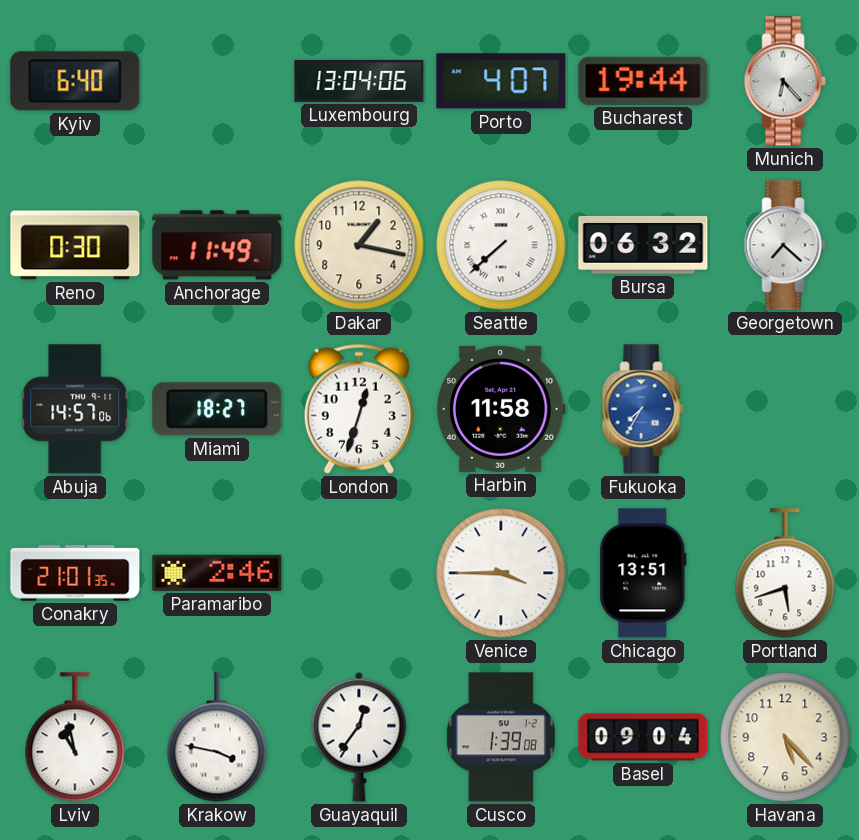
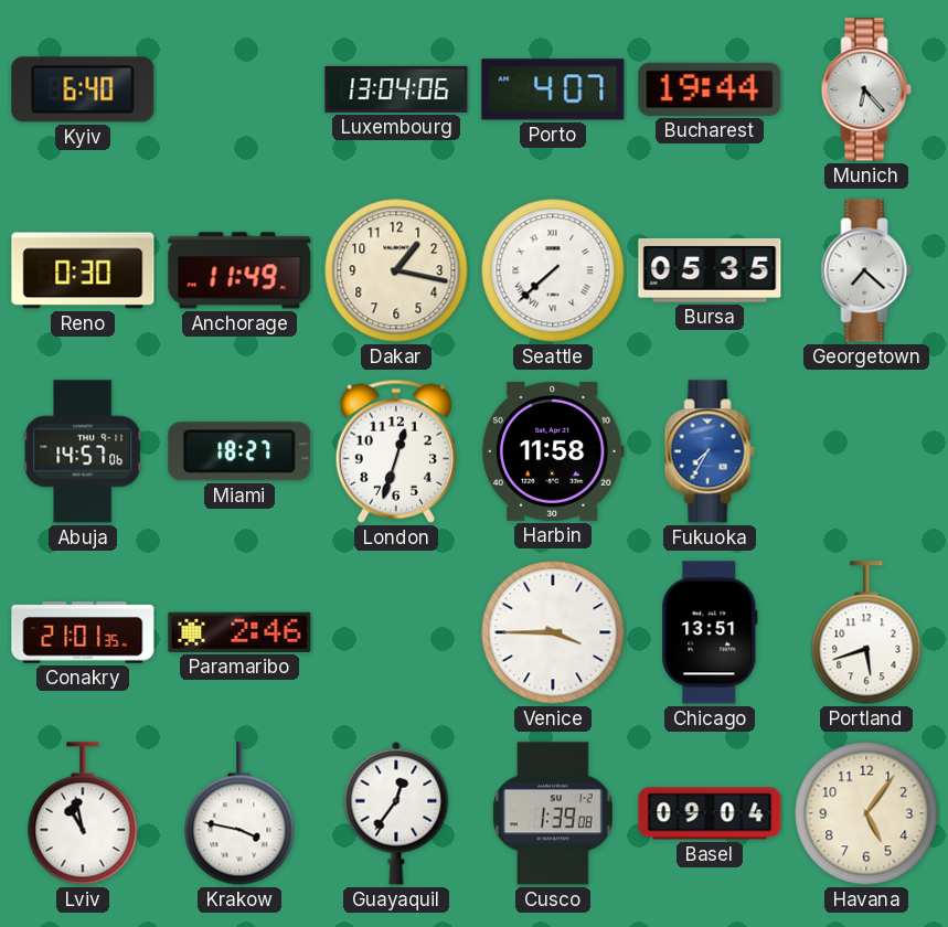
Bursa: 06:32 -> 05:35
Havana: 5:23 -> 5:06
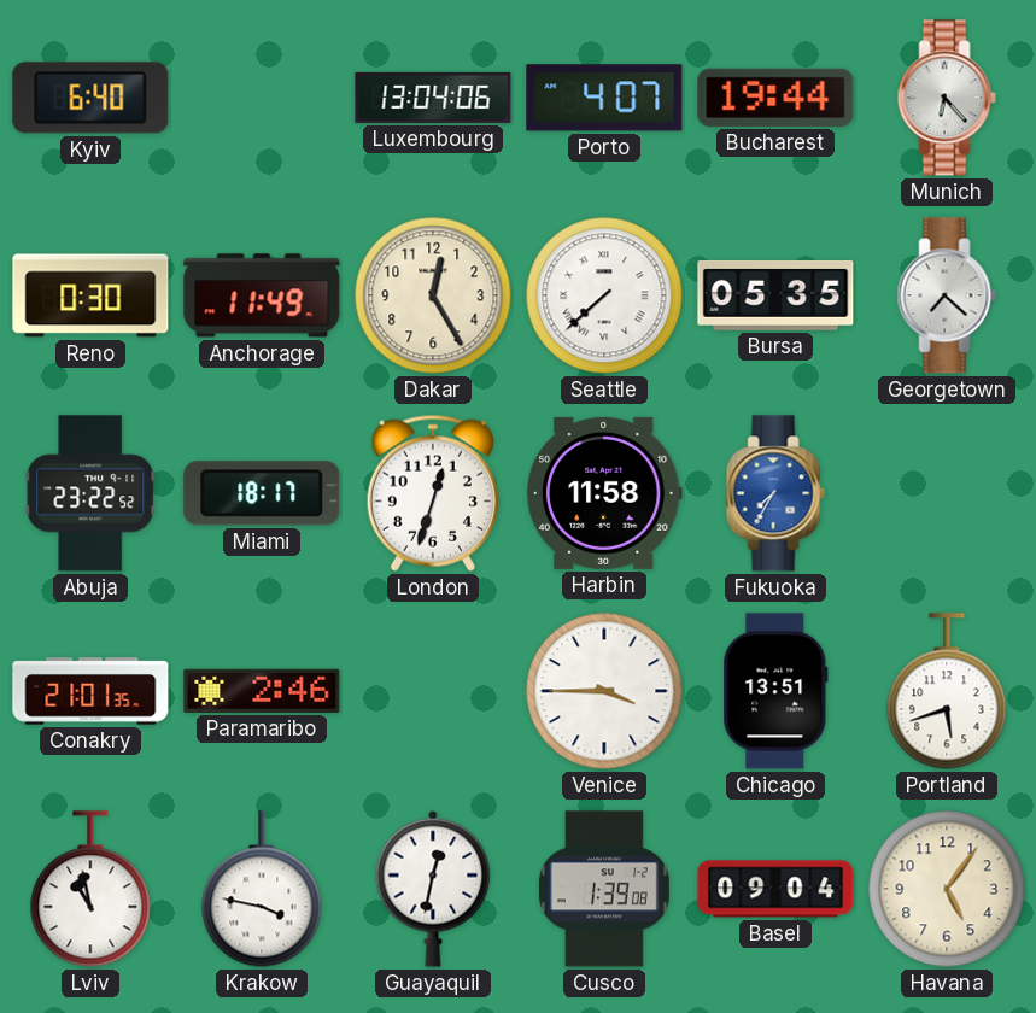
Dakar: 1:17 -> 12:25
Abuja: 14:57 -> 23:22
Miami: 18:27 -> 18:17
Guayaquil: 12:36 -> 12:32
